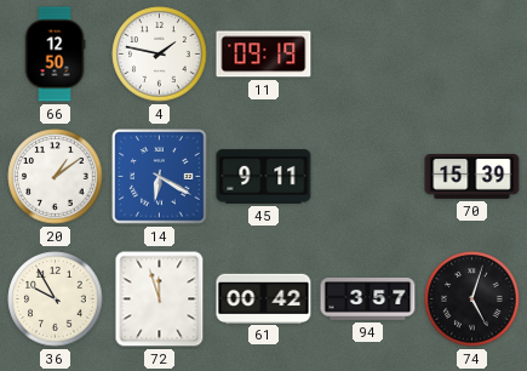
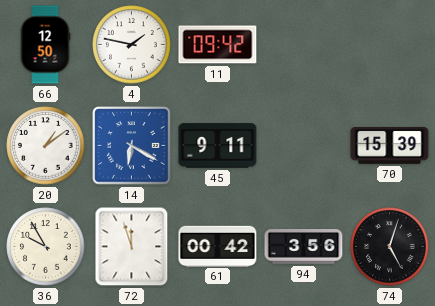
11: 09:19 -> 09:42
94: 3:57 -> 3:56
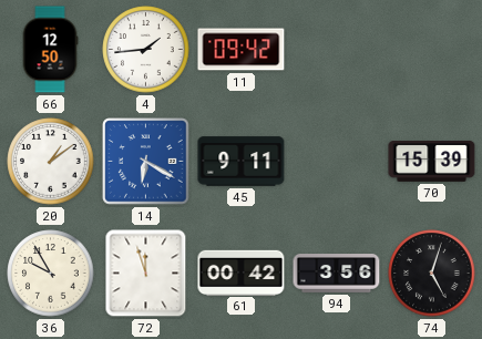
4: 1:47 -> 1:44
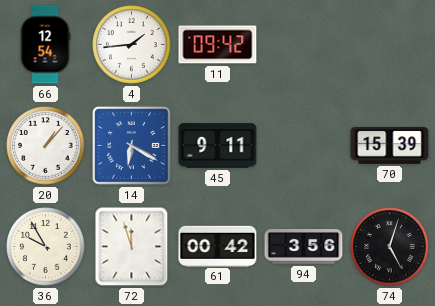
66: 12:50 -> 12:54
20: 1:09 -> 1:07
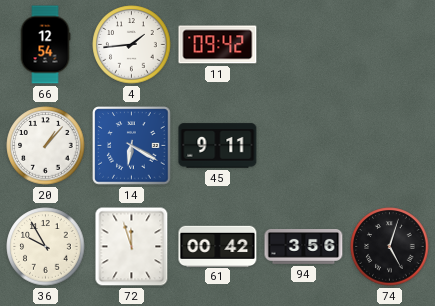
70: 15:39 -> none
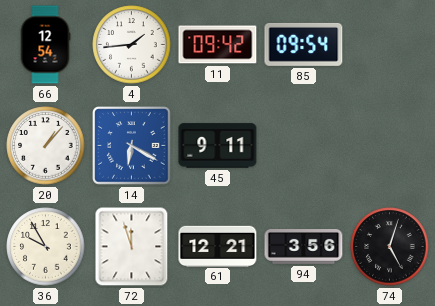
85: none -> 09:54
61: 00:42 -> 12:21
